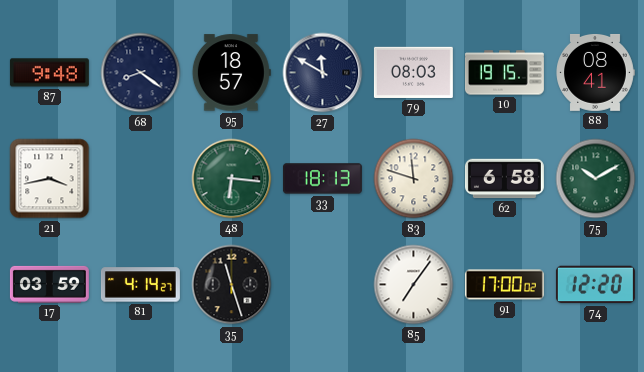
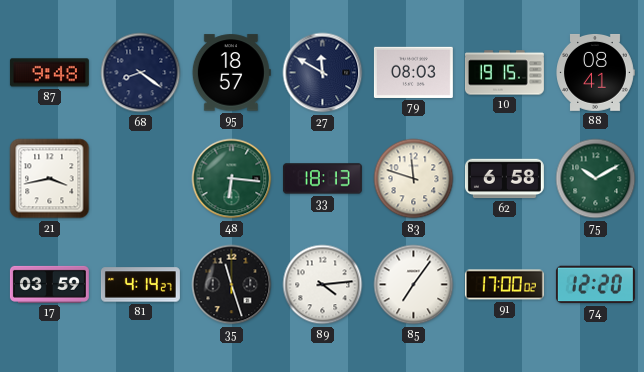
89: none -> 4:14
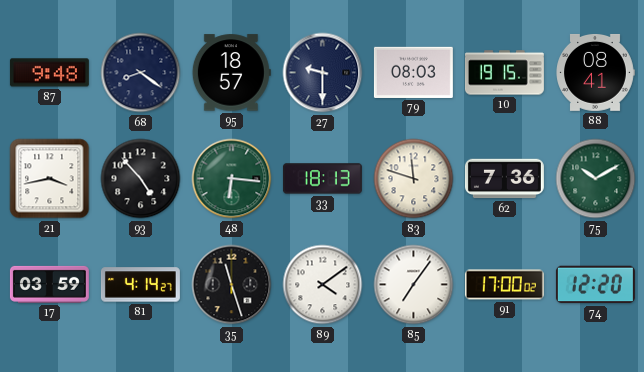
27: 11:50 -> 9:30
93: none -> 4:53
62: 6:58 -> 7:36
89: 4:14 -> 4:09
